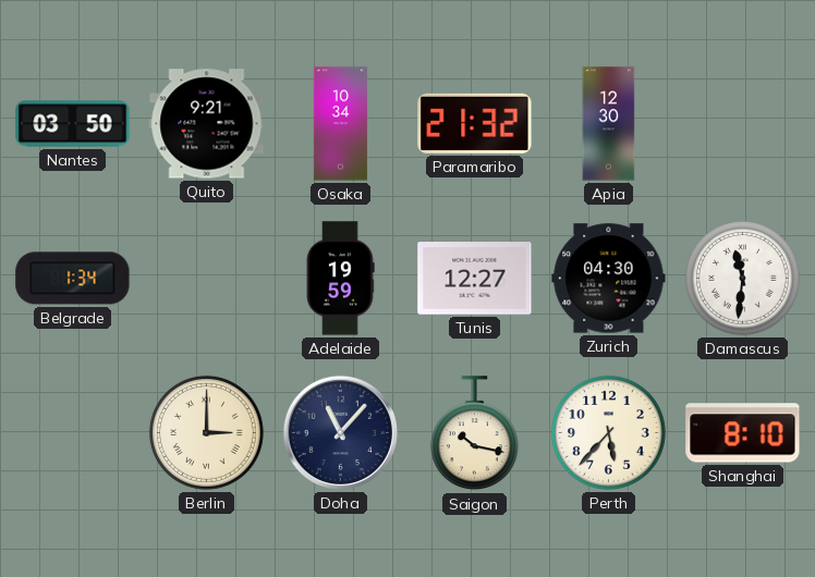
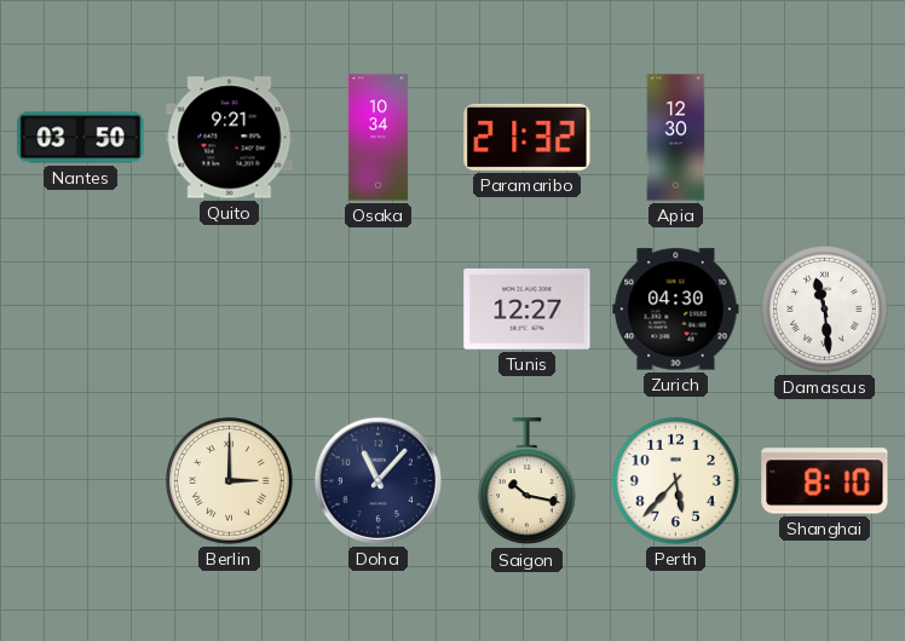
Belgrade: 1:34 -> none
Adelaide: 19:59 -> none
Damascus: 11:31 -> 11:29
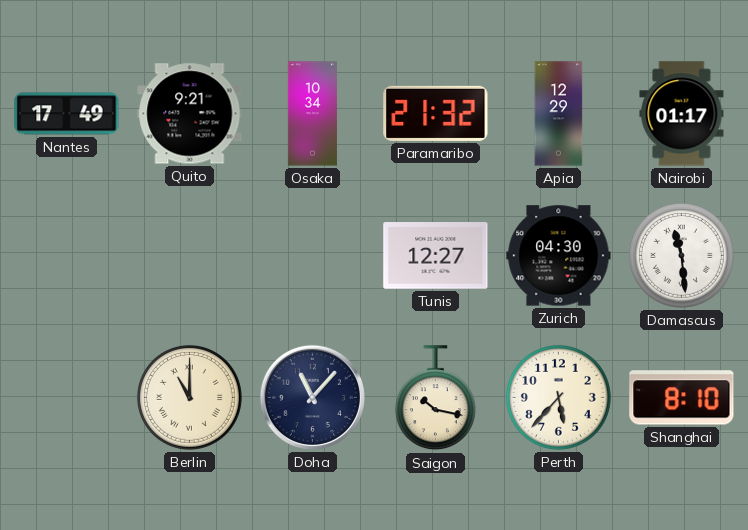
Nantes: 03:50 -> 17:49
Apia: 12:30 -> 12:29
Nairobi: none -> 01:17
Berlin: 3:00 -> 11:00
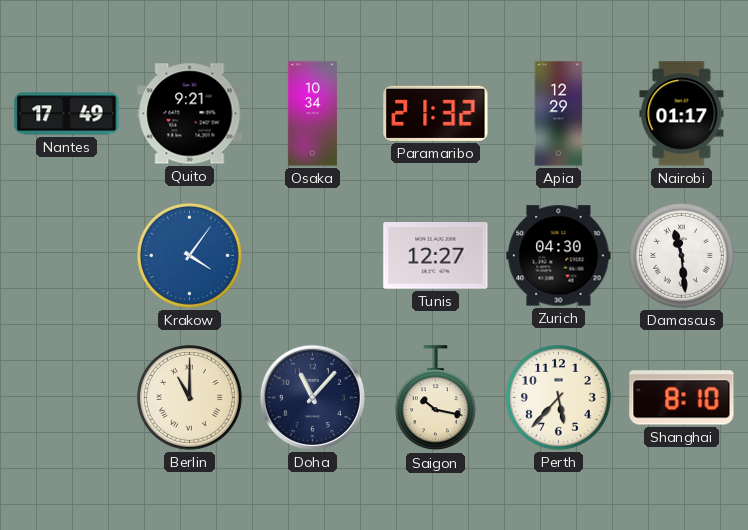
Krakow: none -> 4:06
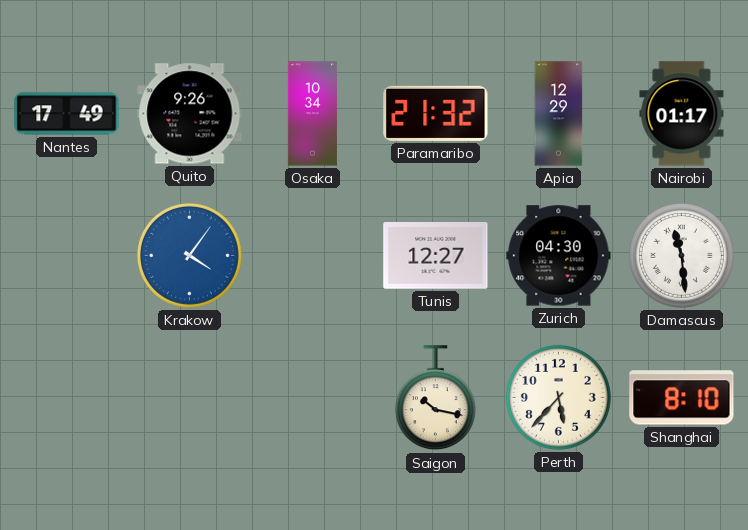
Quito: 9:21 -> 9:26
Berlin: 11:00 -> none
Doha: 11:07 -> none
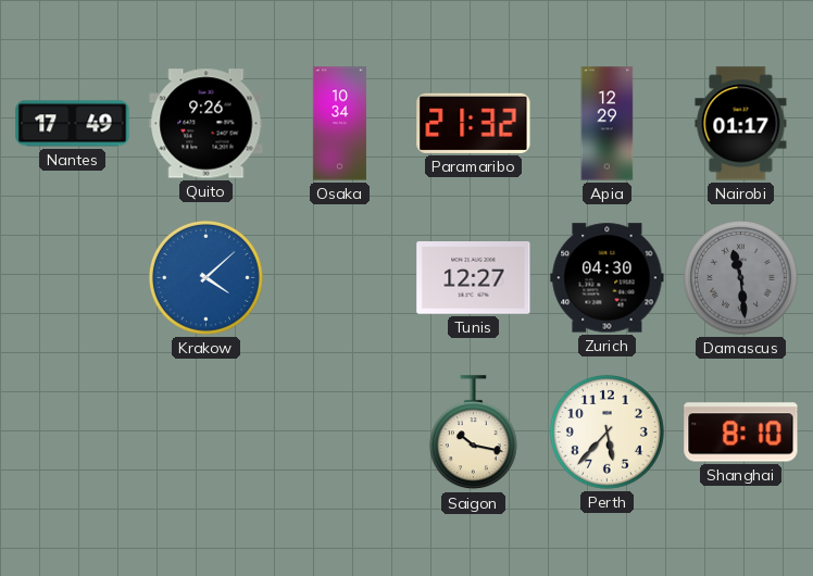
Krakow: 4:06 -> 4:08
Damascus dial: white -> grey
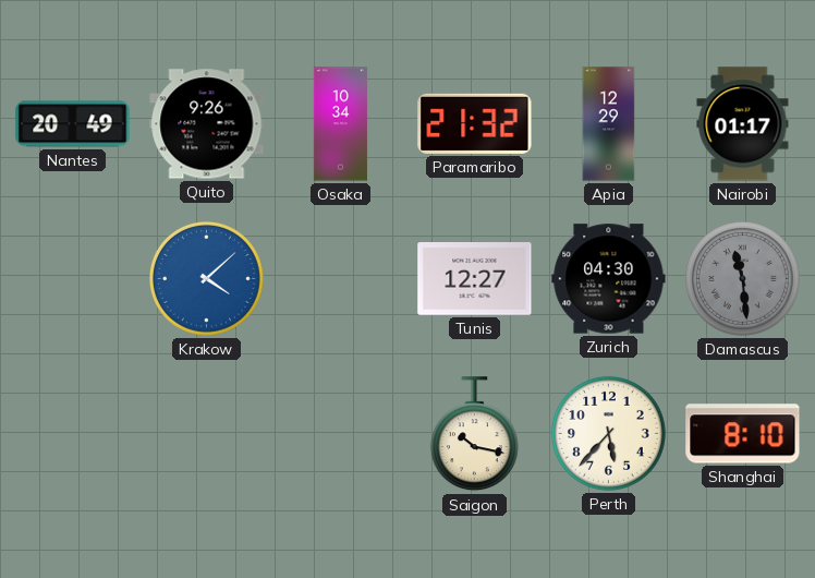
Nantes: 17:49 -> 20:49
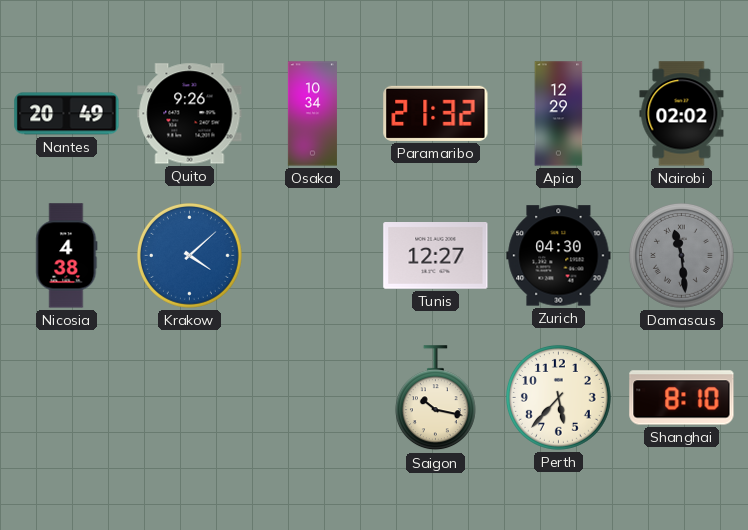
Nairobi: 01:17 -> 02:02
Nicosia: none -> 4:38
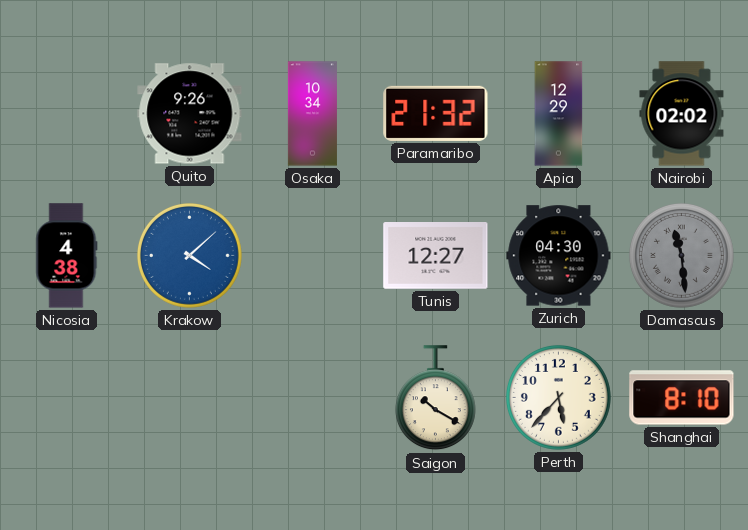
Nantes: 20:49 -> none
Saigon: 10:17 -> 10:20
